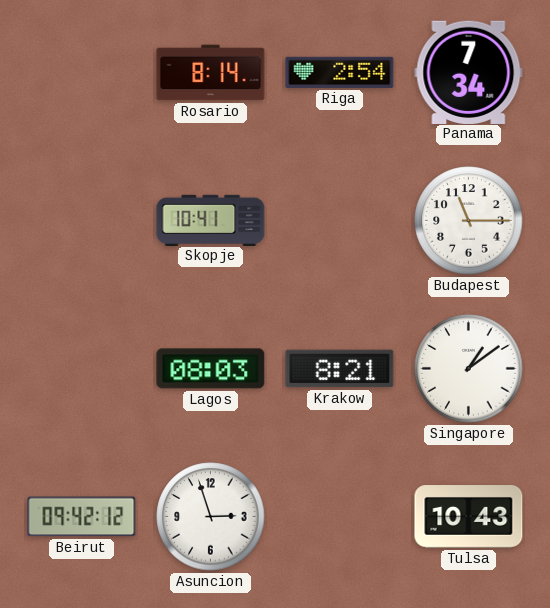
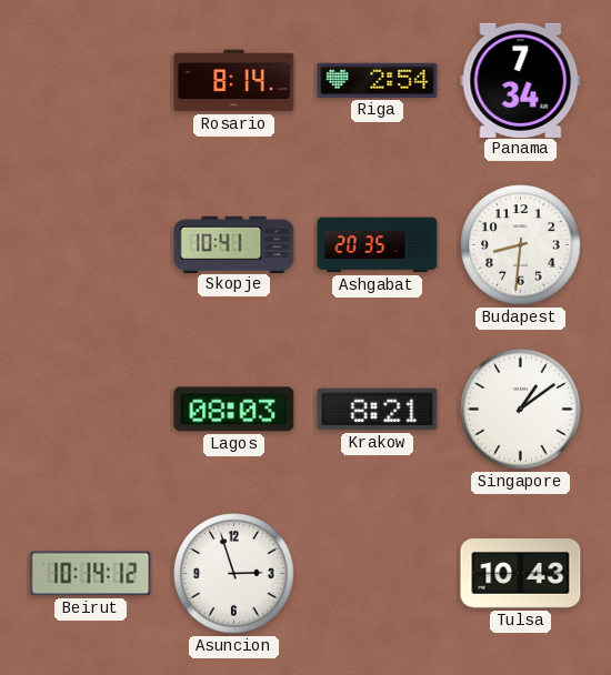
Ashgabat: none -> 20:35
Budapest: 11:15 -> 8:31
Beirut: 09:42 -> 10:14
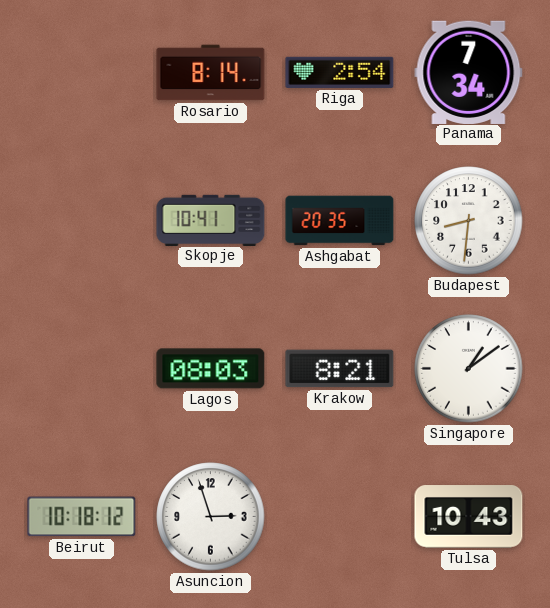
Beirut: 10:14 -> 10:18
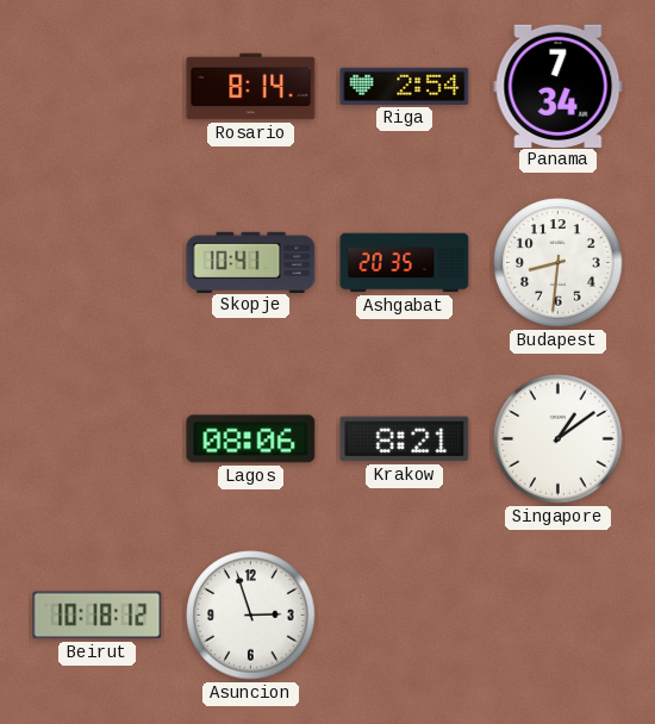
Lagos: 08:03 -> 08:06
Tulsa: 10:43 -> none
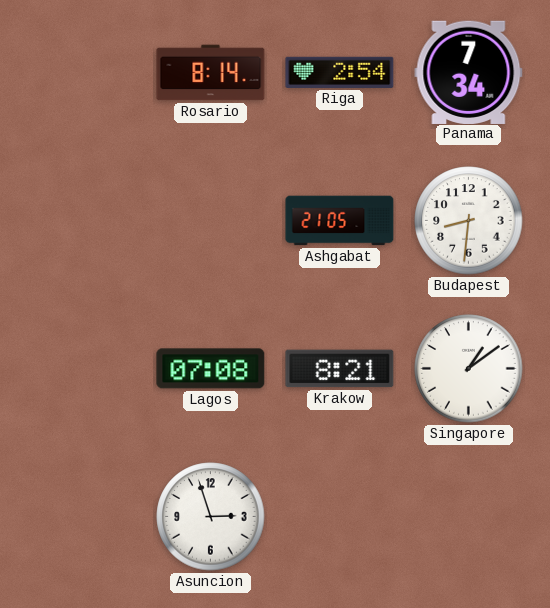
Skopje: 10:41 -> none
Ashgabat: 20:35 -> 21:05
Lagos: 08:06 -> 07:08
Beirut: 10:18 -> none
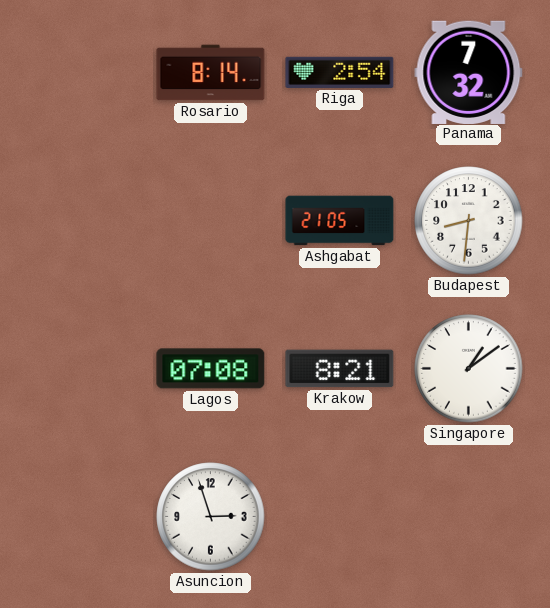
Panama: 7:34 -> 7:32
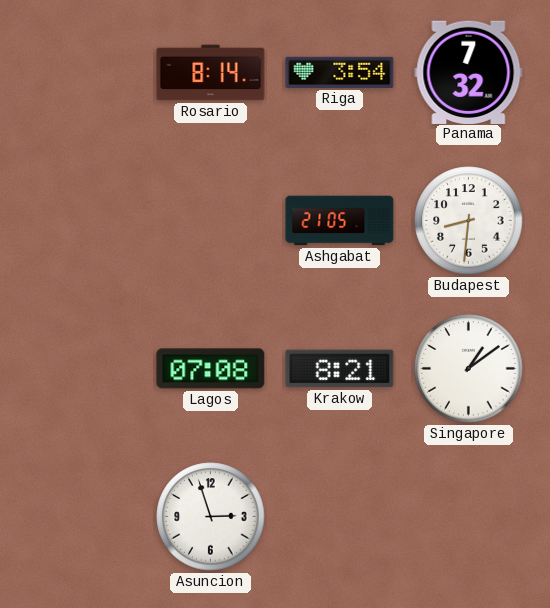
Riga: 2:54 -> 3:54
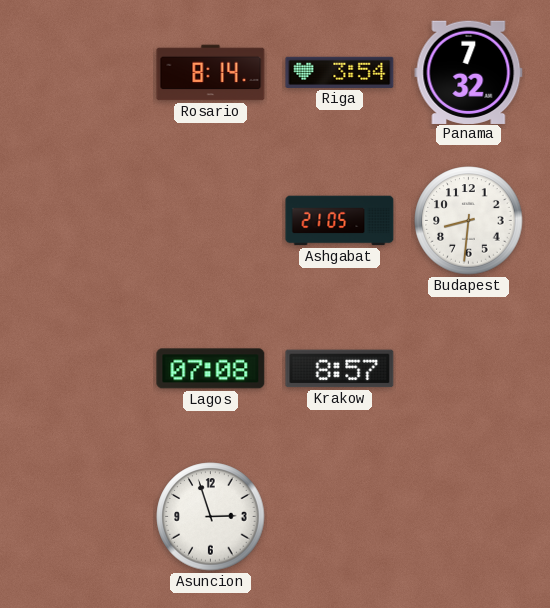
Krakow: 8:21 -> 8:57
Singapore: 1:09 -> none
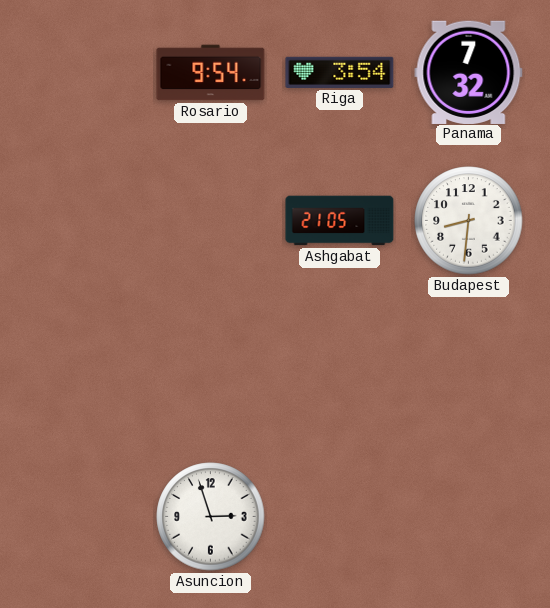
Rosario: 8:14 -> 9:54
Lagos: 07:08 -> none
Krakow: 8:57 -> none
